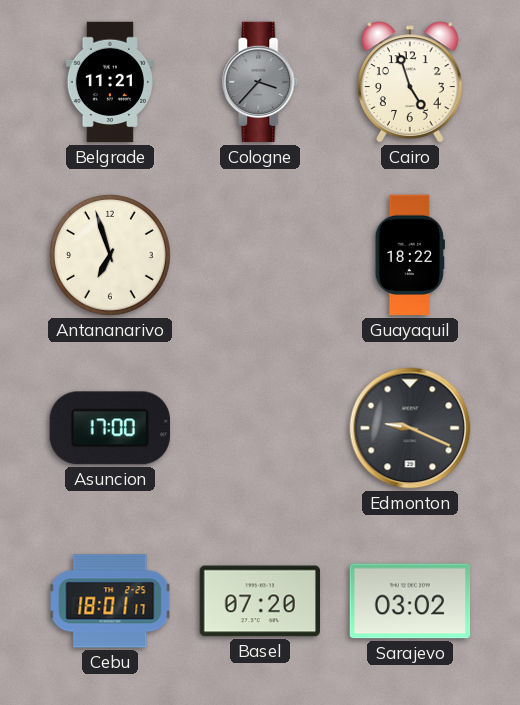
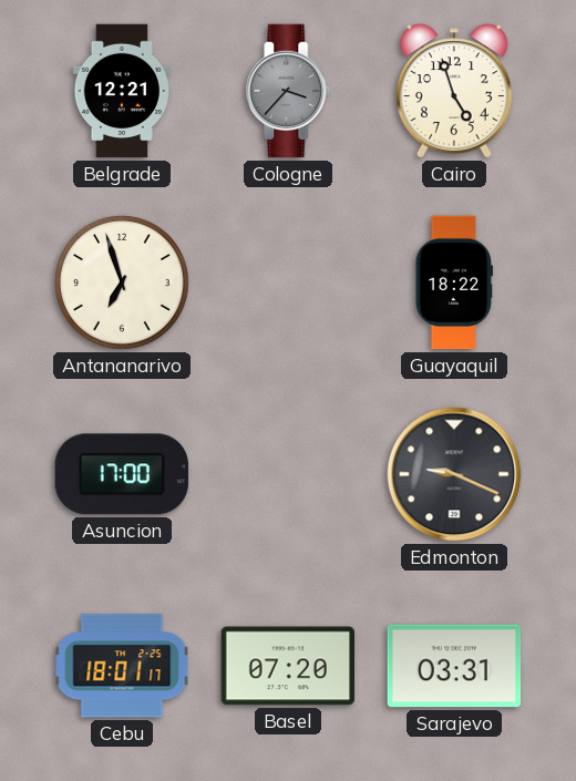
Belgrade: 11:21 -> 12:21
Sarajevo: 03:02 -> 03:31
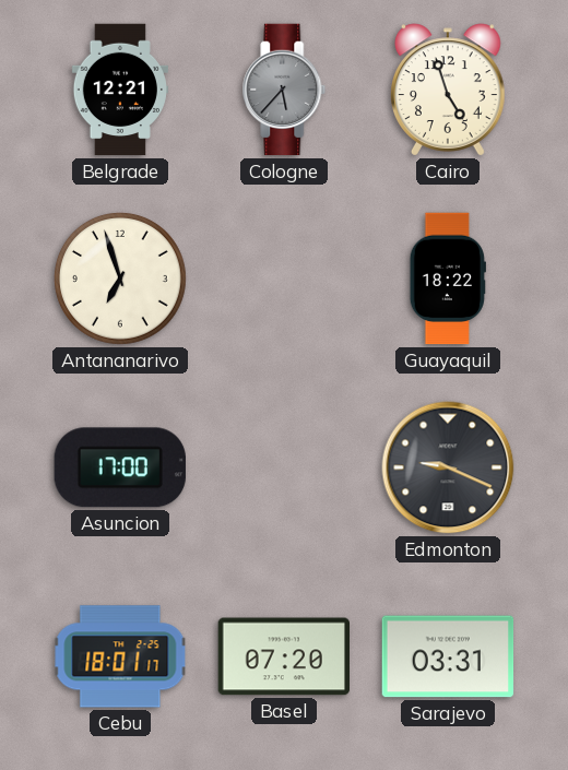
Cologne: 3:37 -> 5:37
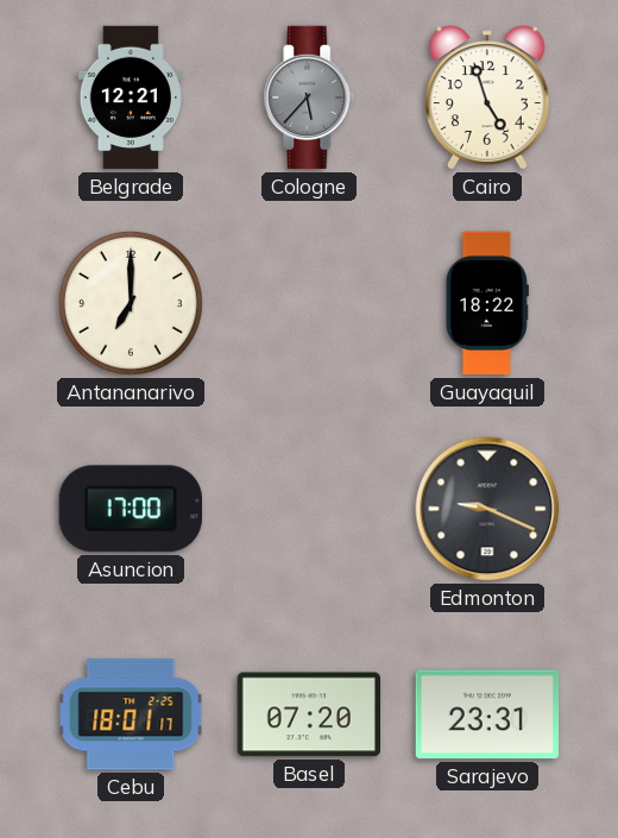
Antananarivo: 6:57 -> 7:00
Sarajevo: 03:31 -> 23:31
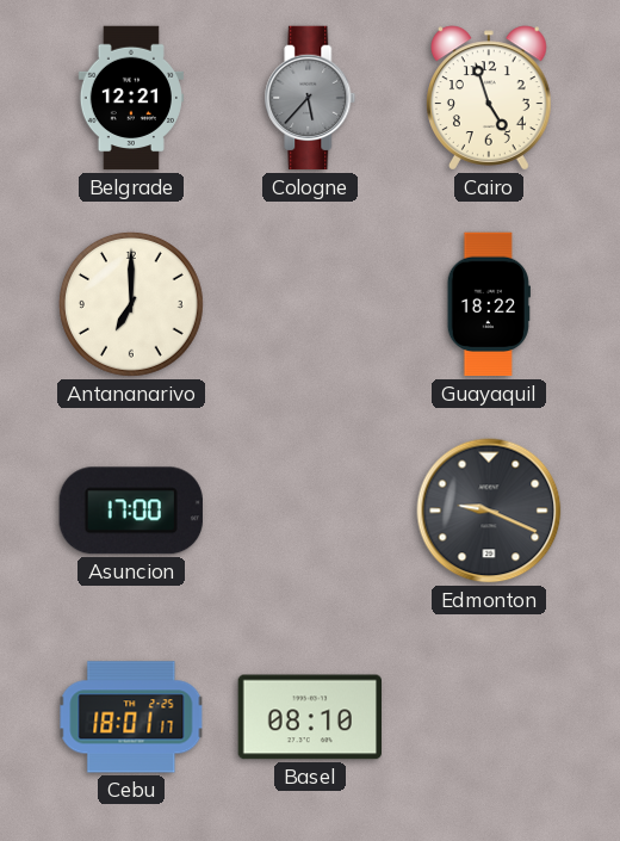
Basel: 07:20 -> 08:10
Sarajevo: 23:31 -> none
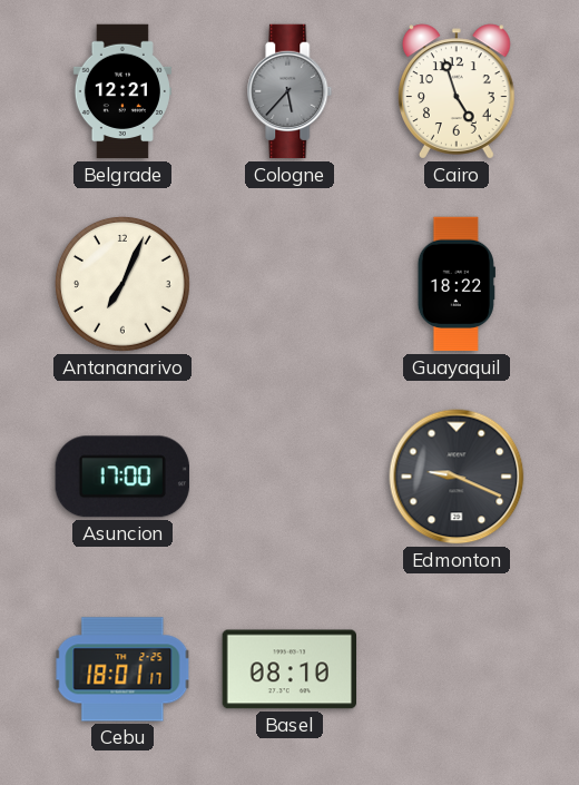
Antananarivo: 7:00 -> 7:04
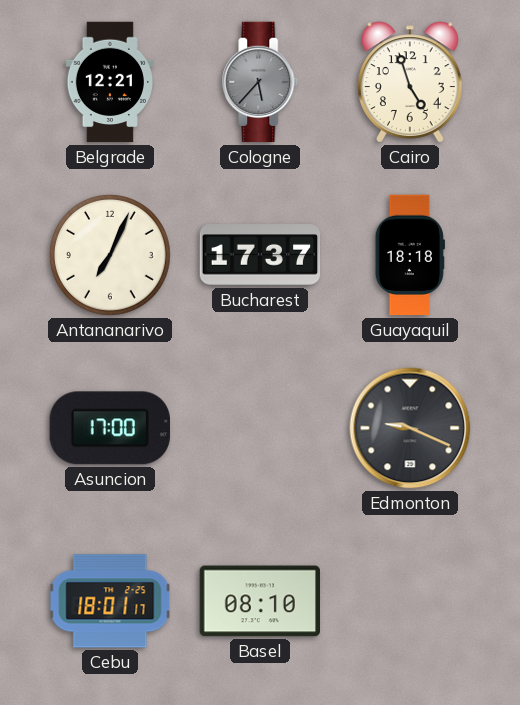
Bucharest: none -> 17:37
Guayaquil: 18:22 -> 18:18
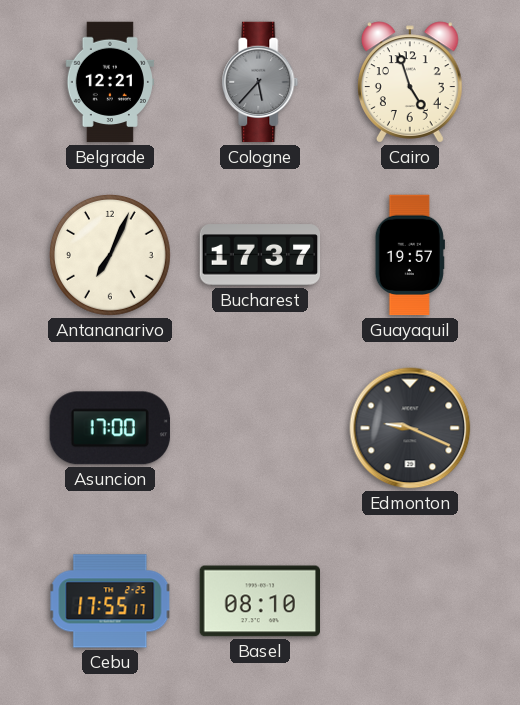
Guayaquil: 18:18 -> 19:57
Cebu: 18:01 -> 17:55
